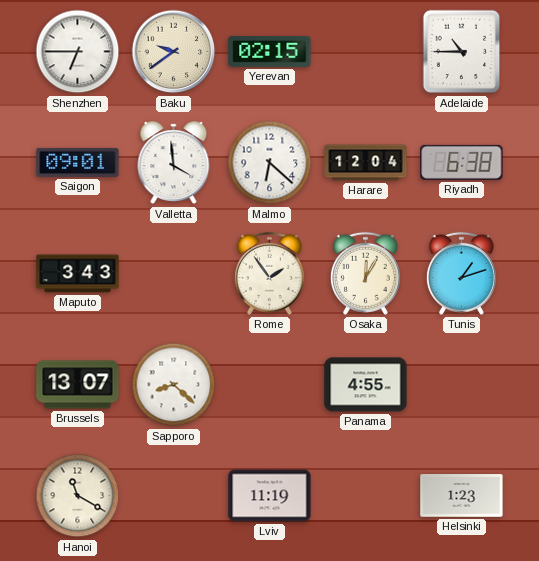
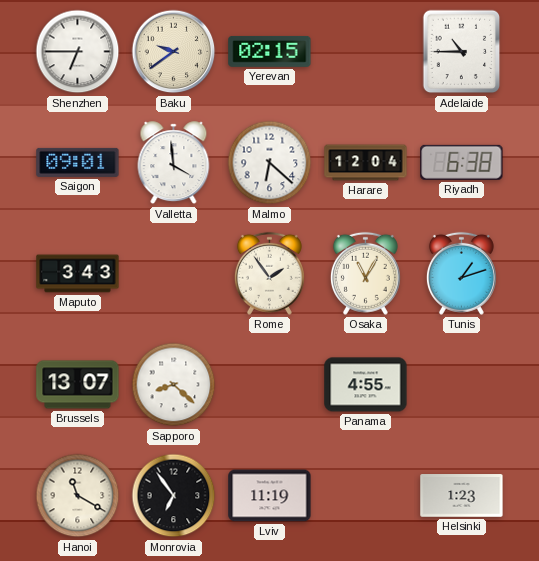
Osaka: 12:05 -> 11:05
Monrovia: none -> 6:54
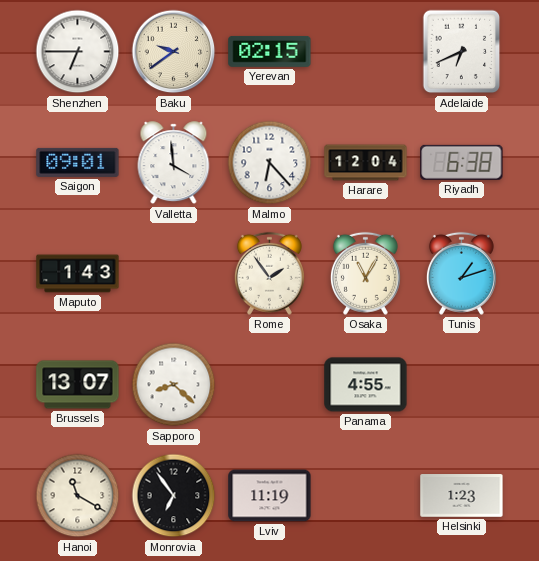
Adelaide: 10:45 -> 6:41
Malmo: 6:22 -> 6:23
Maputo: 3:43 -> 1:43
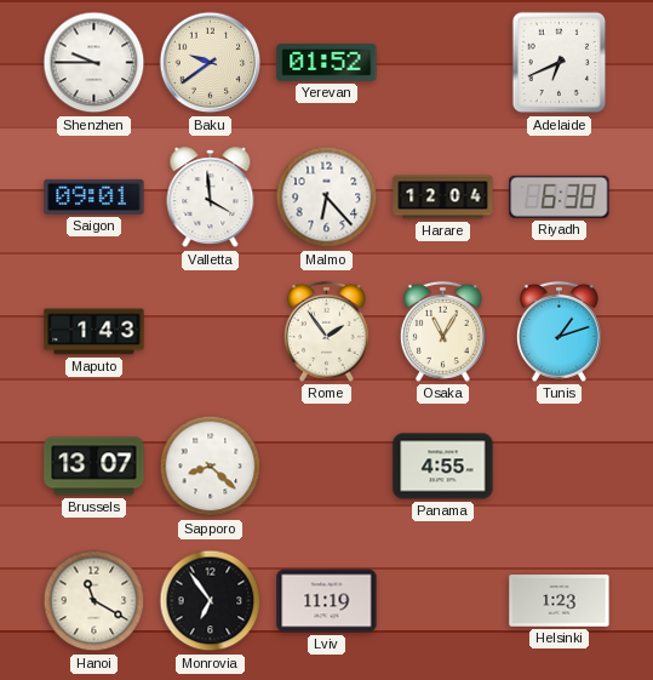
Shenzhen: 6:45 -> 9:45
Yerevan: 02:15 -> 01:52
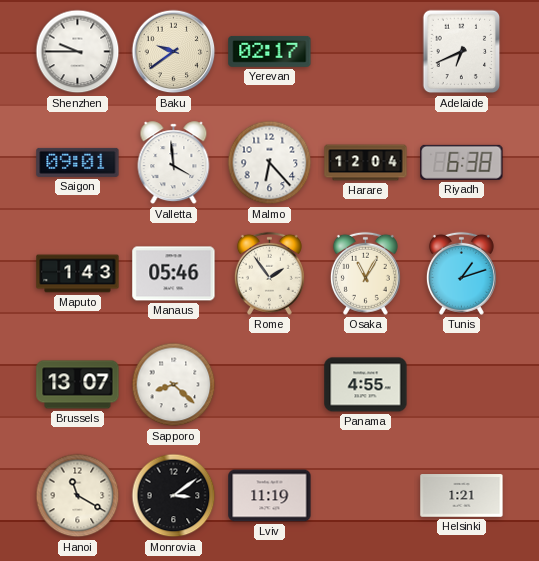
Yerevan: 01:52 -> 02:17
Manaus: none -> 05:46
Monrovia: 6:54 -> 3:09
Helsinki: 1:23 -> 1:21
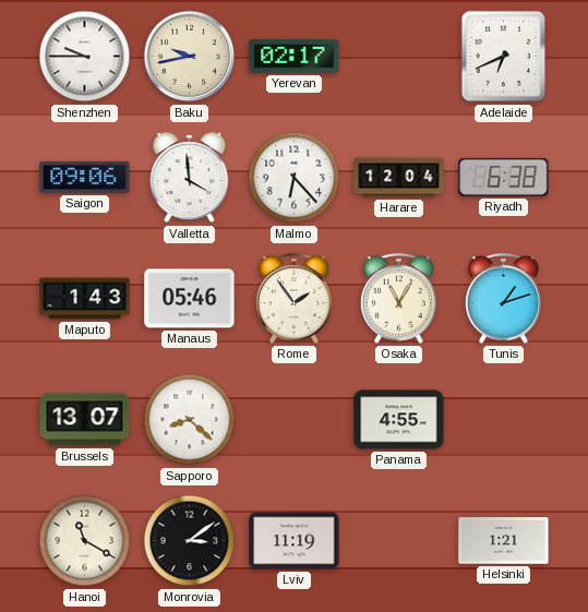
Baku: 9:39 -> 9:43
Saigon: 09:01 -> 09:06
